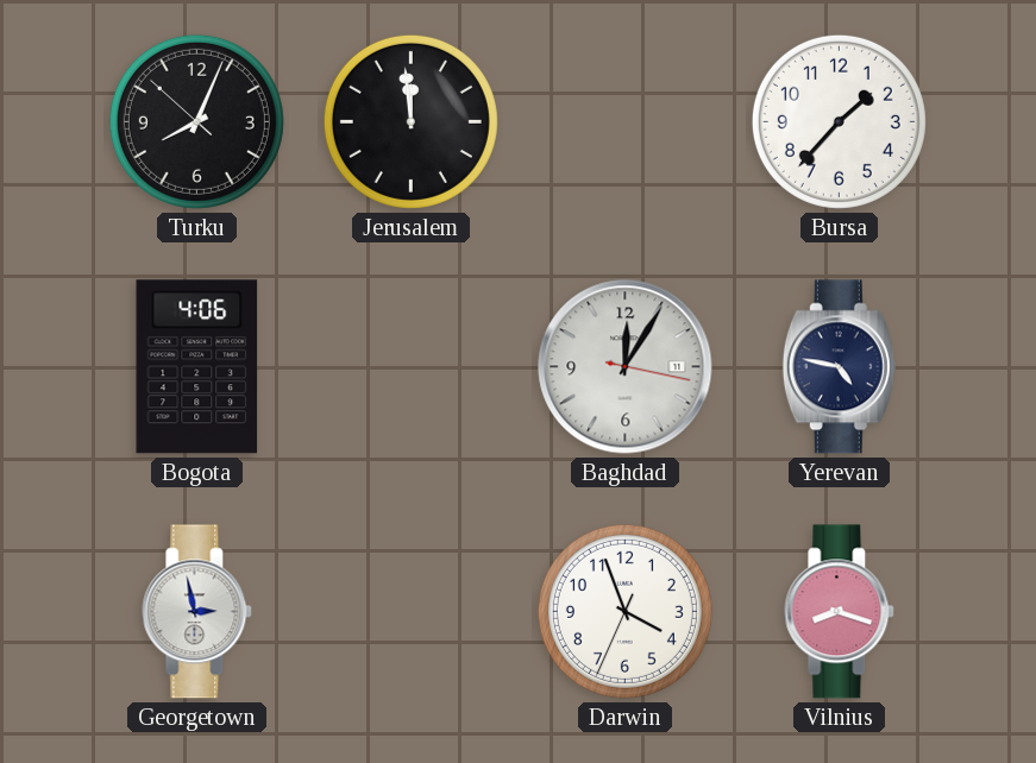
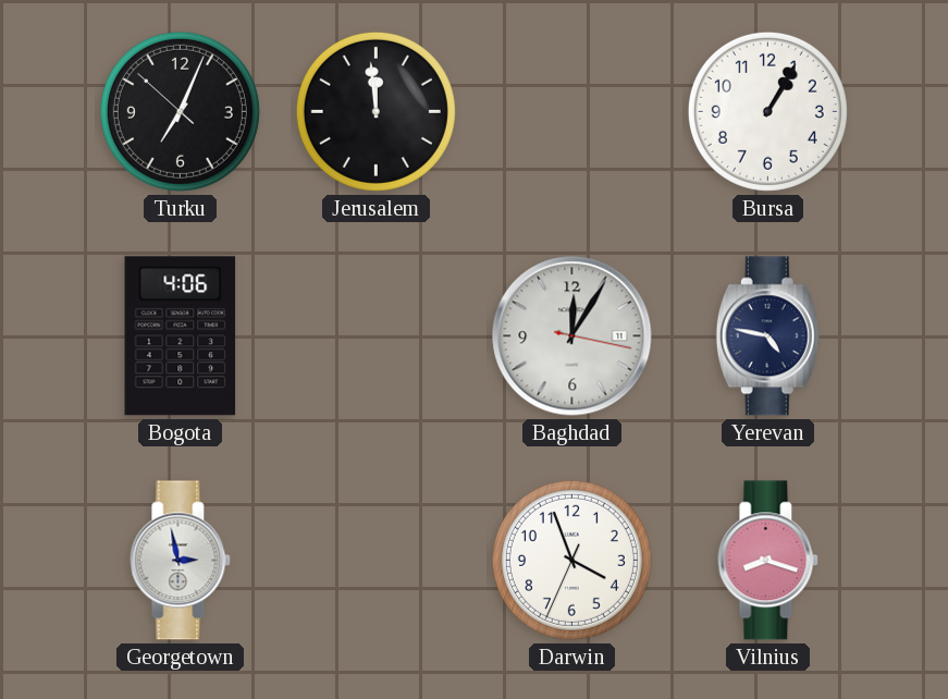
Turku: 8:03 -> 7:03
Bursa: 1:37 -> 1:05
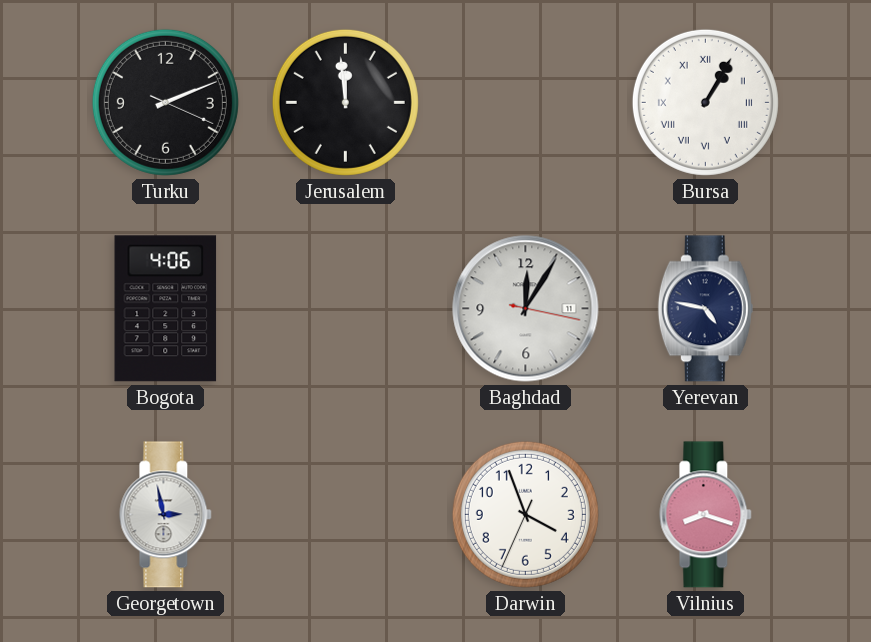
Turku: 7:03 -> 2:11
Bursa numerals: Arabic -> Roman
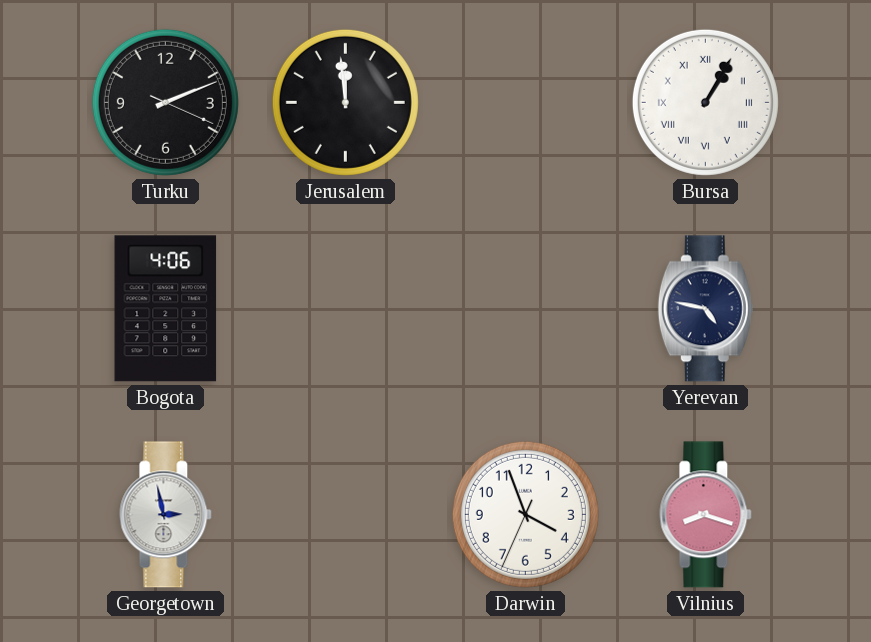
Baghdad: 12:05 -> none
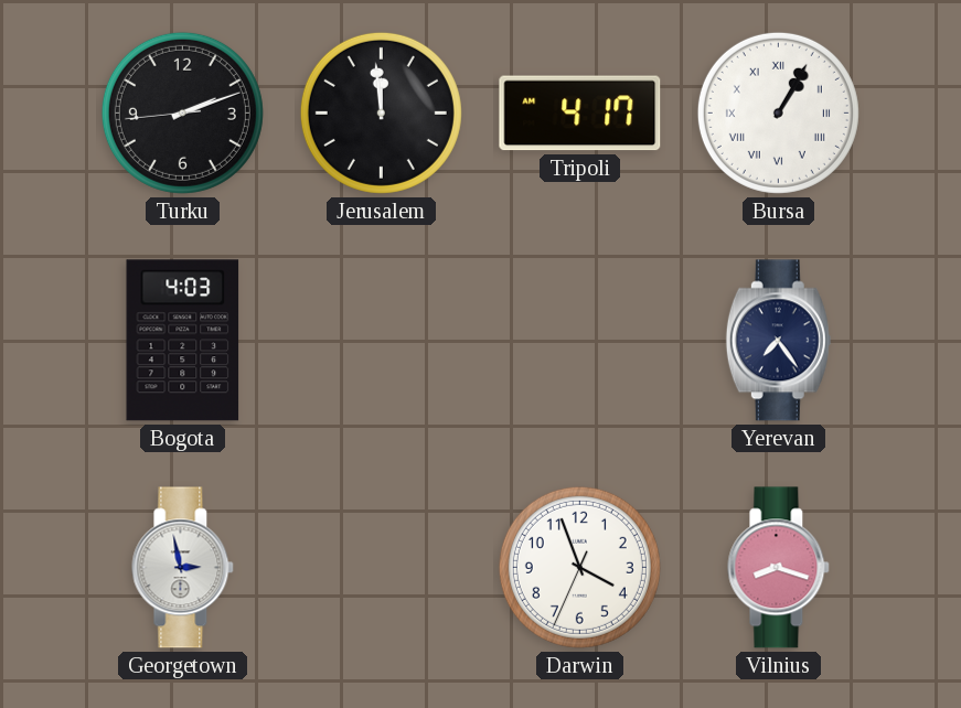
Turku: 2:11:19 -> 2:11:44
Tripoli: none -> 4:17
Bogota: 4:06 -> 4:03
Yerevan: 4:47 -> 7:24
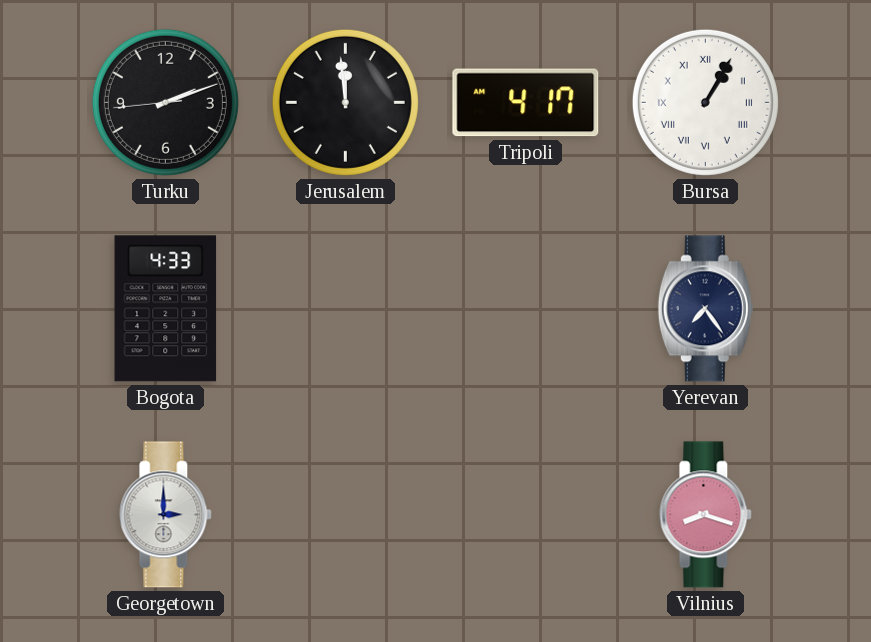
Bogota: 4:03 -> 4:33
Georgetown: 2:58 -> 3:00
Darwin: 3:56 -> none
